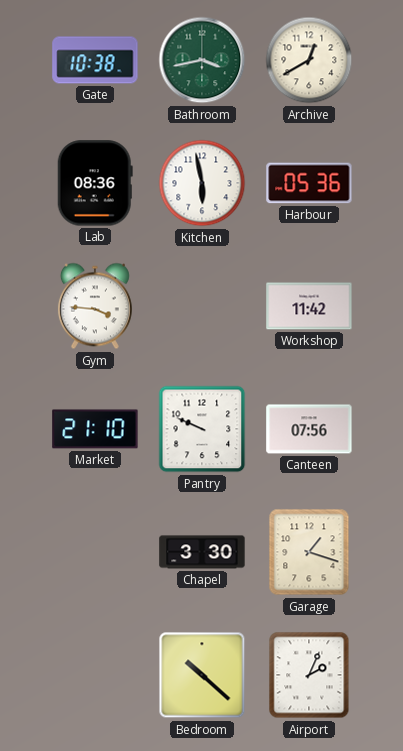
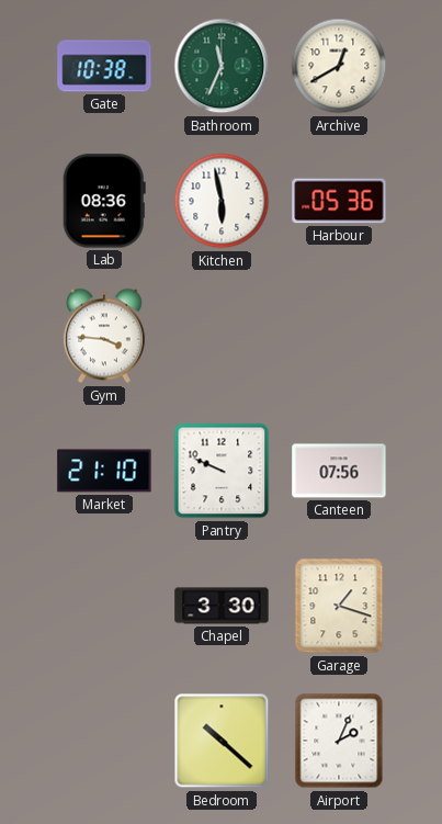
Bathroom: 3:43 -> 11:34
Workshop: 11:42 -> none
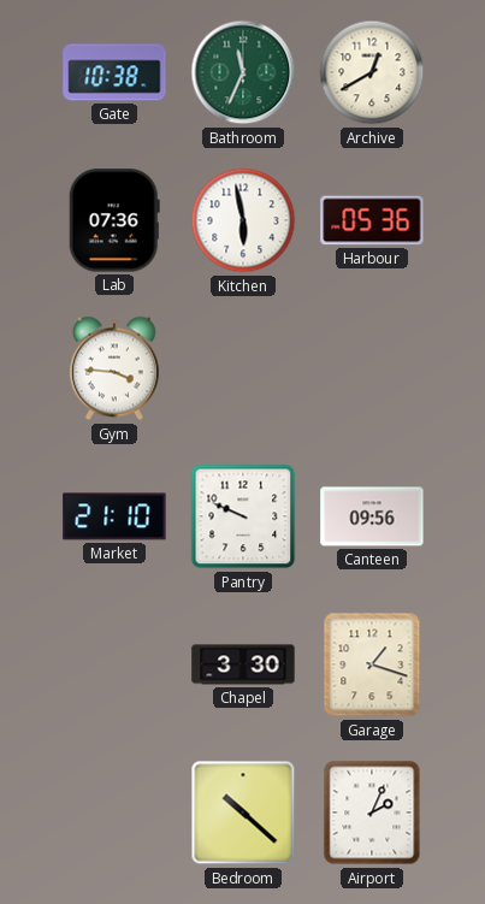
Lab: 08:36 -> 07:36
Canteen: 07:56 -> 09:56
